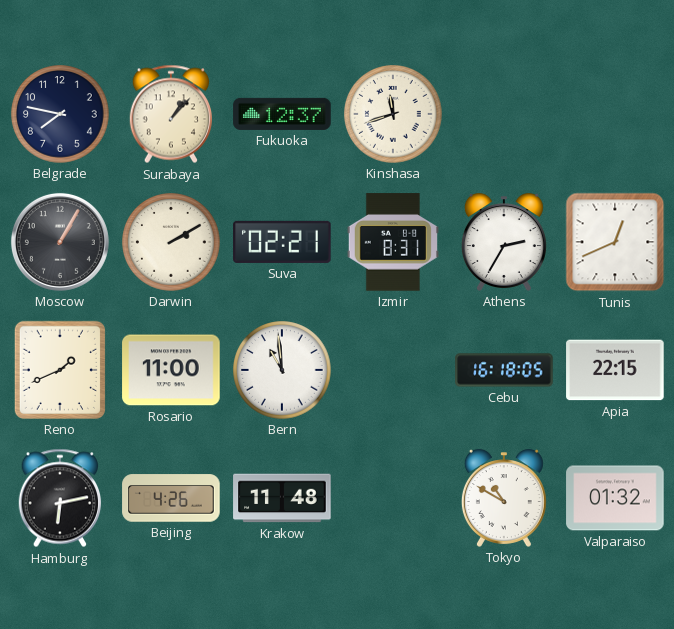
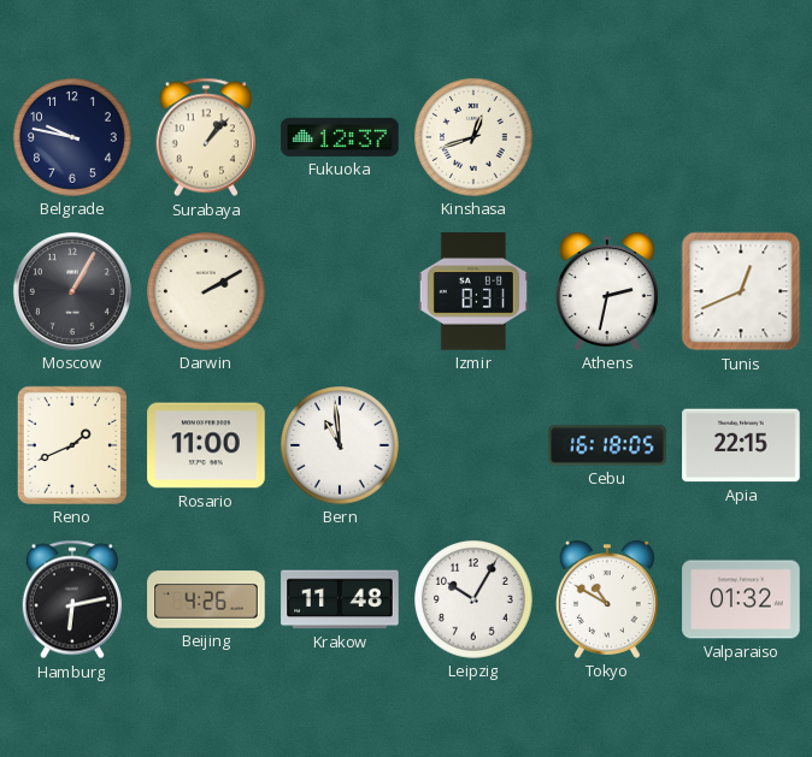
Belgrade: 7:47 -> 9:47
Kinshasa: 11:42 -> 12:42
Suva: 02:21 -> none
Athens: 2:35 -> 2:32
Leipzig: none -> 10:05
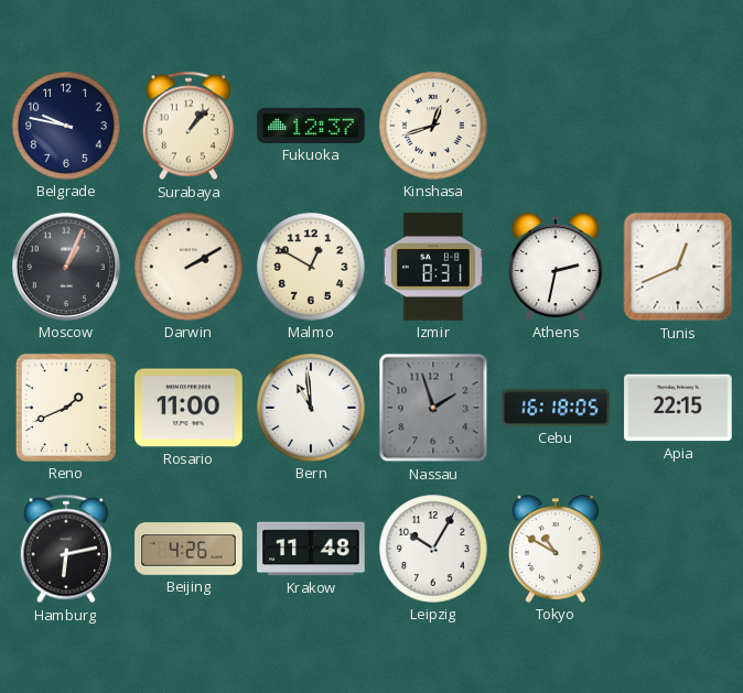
Moscow: 1:05 -> 1:04
Malmo: none -> 12:50
Nassau: none -> 1:57
Valparaiso: 01:32 -> none
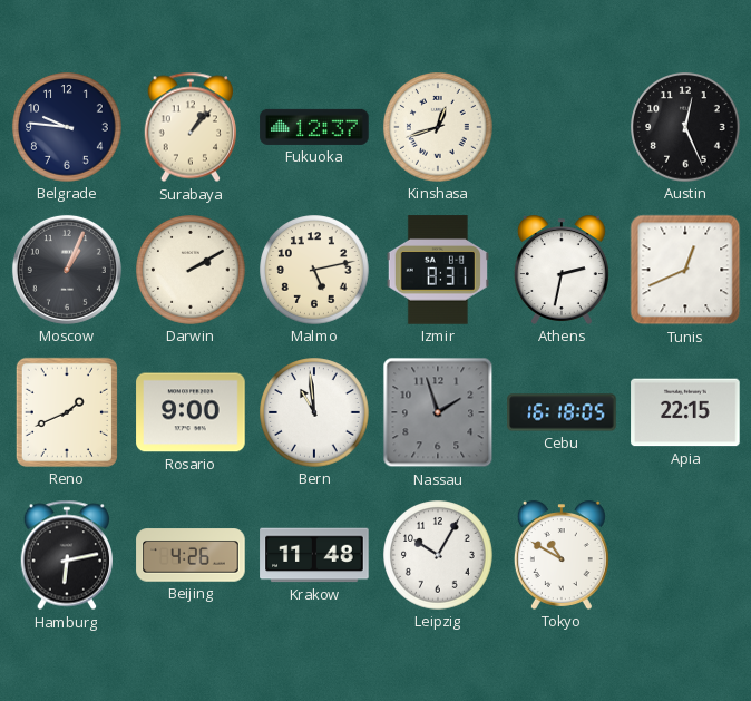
Belgrade: 9:47 -> 9:46
Austin: none -> 12:26
Malmo: 12:50 -> 5:13
Rosario: 11:00 -> 9:00
